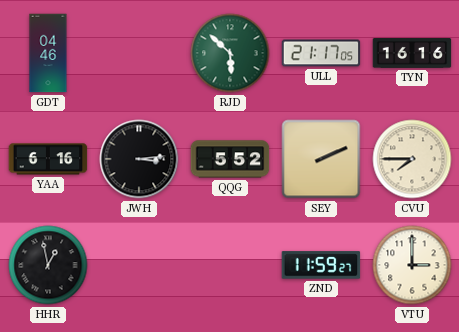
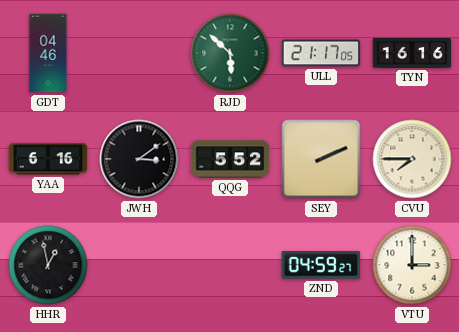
JWH: 3:14 -> 3:09
ZND: 11:59 -> 04:59
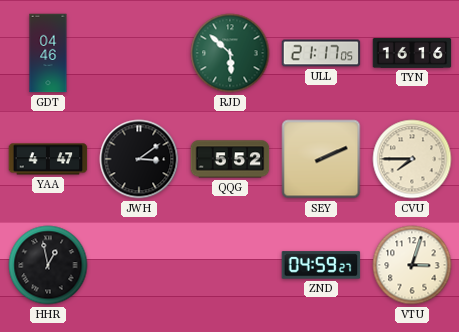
YAA: 6:16 -> 4:47
VTU: 3:00 -> 3:03
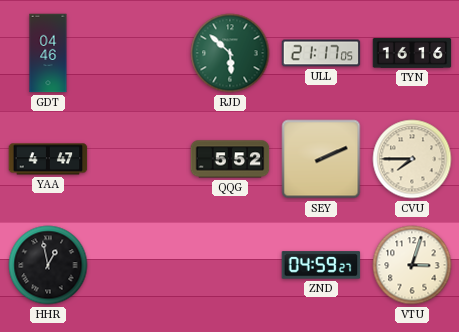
JWH: 3:09 -> none
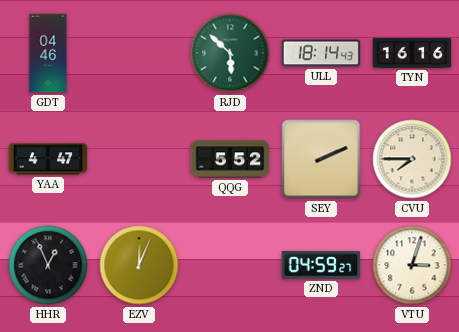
ULL: 21:17 -> 18:14
HHR: 12:58 -> 12:56
EZV: none -> 12:04
